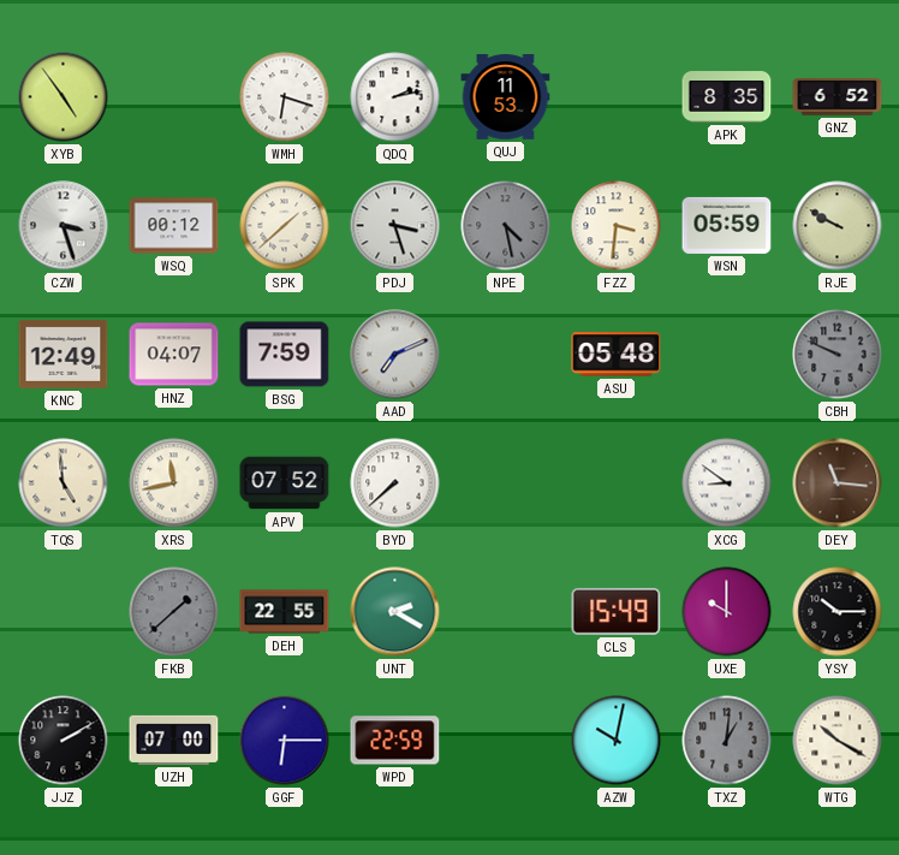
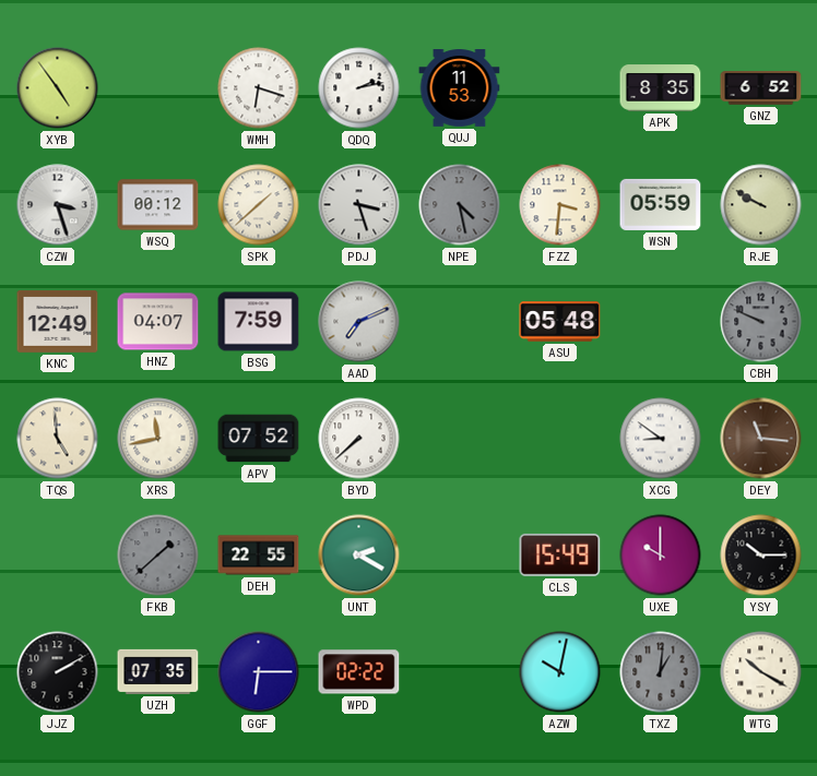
UZH: 07:00 -> 07:35
WPD: 22:59 -> 02:22
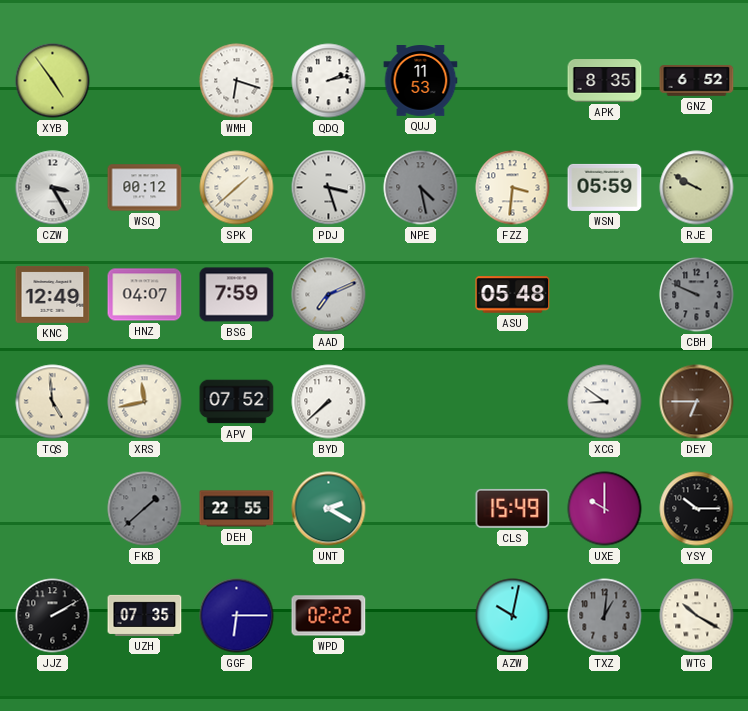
CZW: 3:27 -> 3:25
DEY: 11:16 -> 6:45
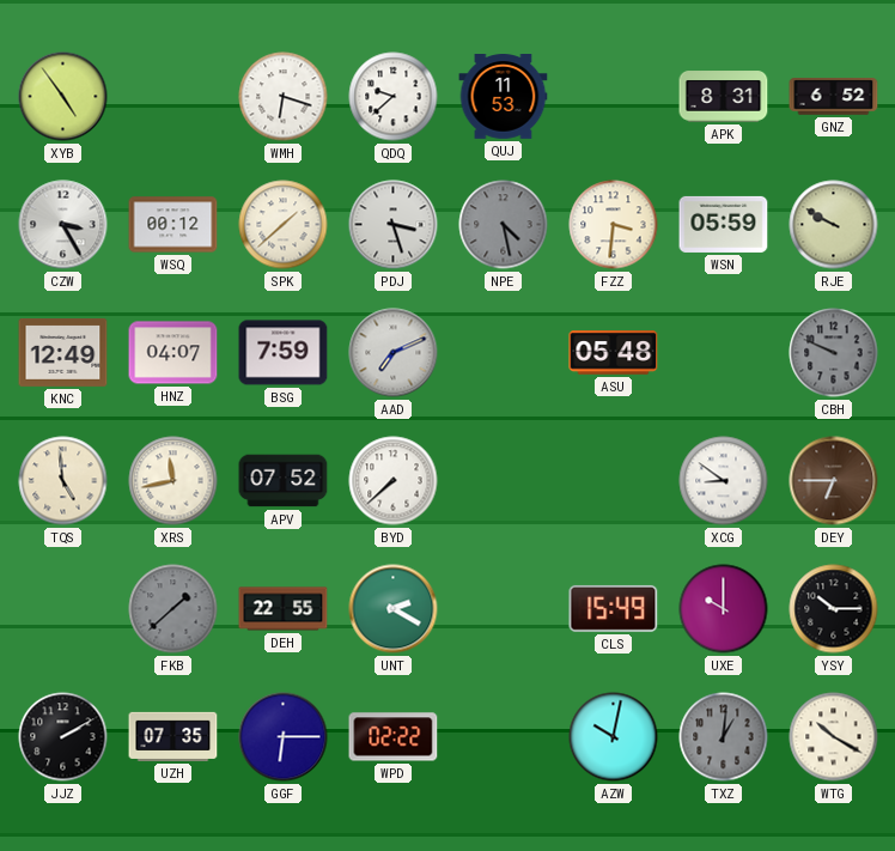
QDQ: 2:13 -> 9:38
APK: 8:35 -> 8:31
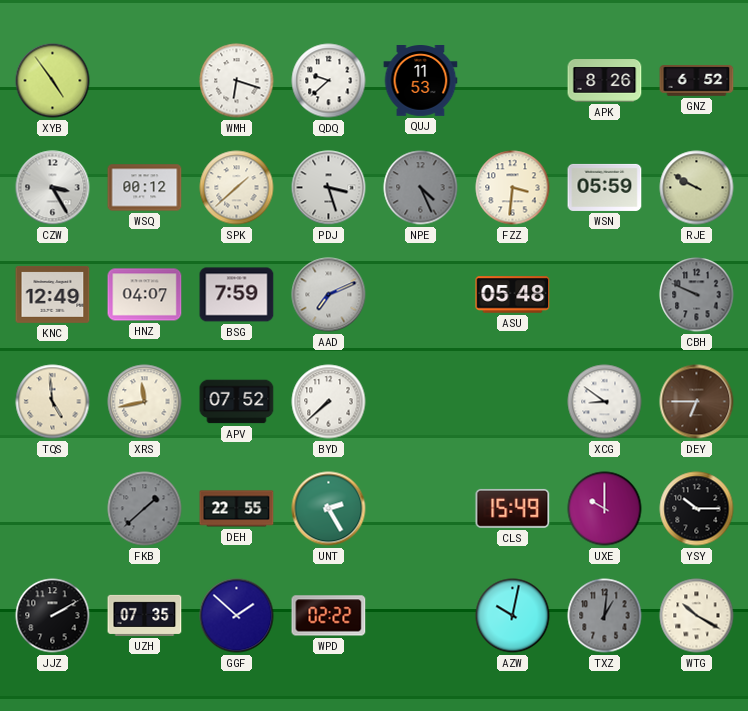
APK: 8:31 -> 8:26
NPE: 4:28 -> 4:26
UNT: 2:20 -> 2:25
GGF: 6:15 -> 1:52
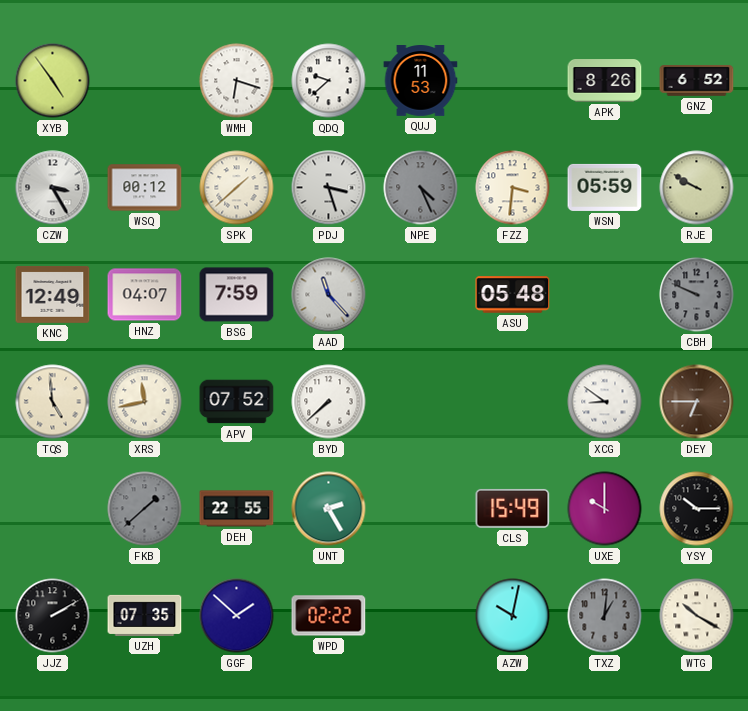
AAD: 7:11 -> 11:23
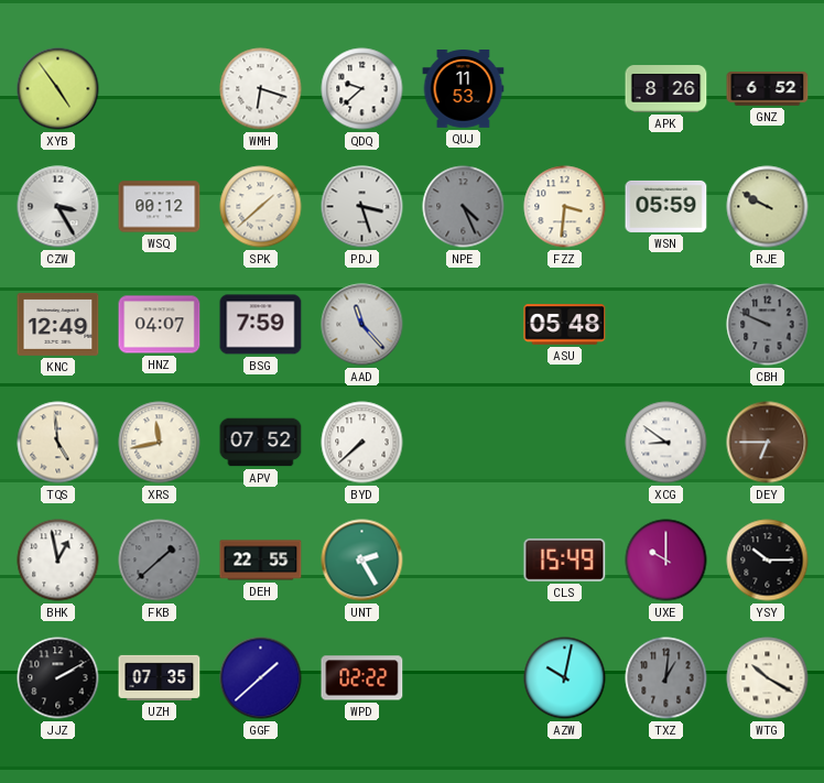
BHK: none -> 12:58
GGF: 1:52 -> 1:38
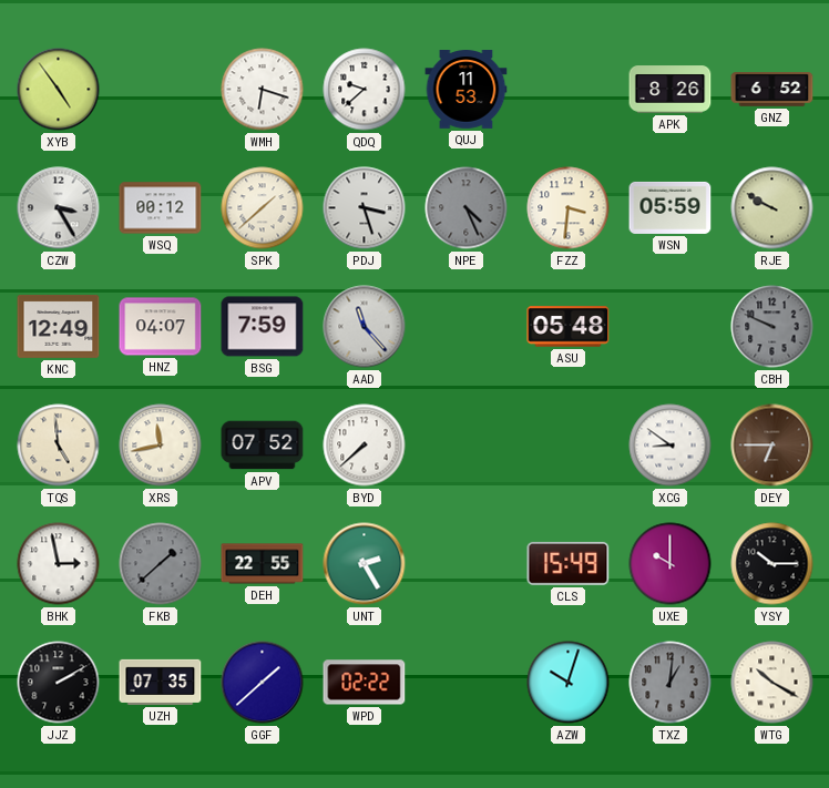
BHK: 12:58 -> 2:58
AZW: 10:02 -> 10:03
